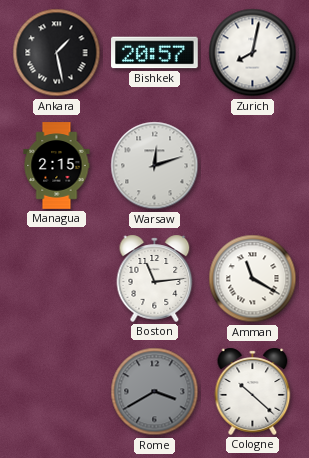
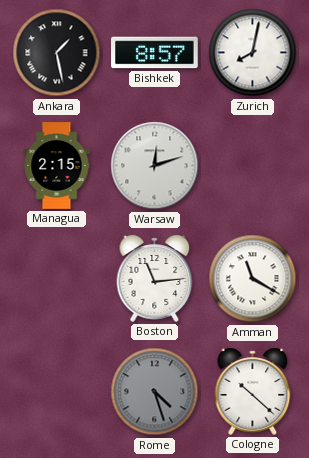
Bishkek: 20:57 -> 8:57
Rome: 3:40 -> 4:27
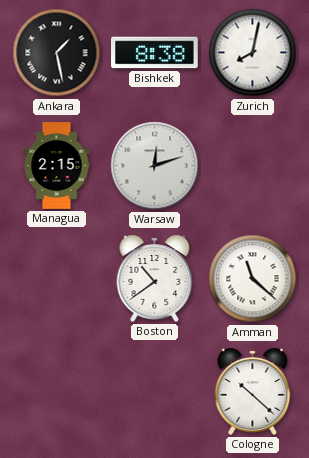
Bishkek: 8:57 -> 8:38
Boston: 11:14 -> 10:39
Amman: 11:20 -> 11:22
Rome: 4:27 -> none
